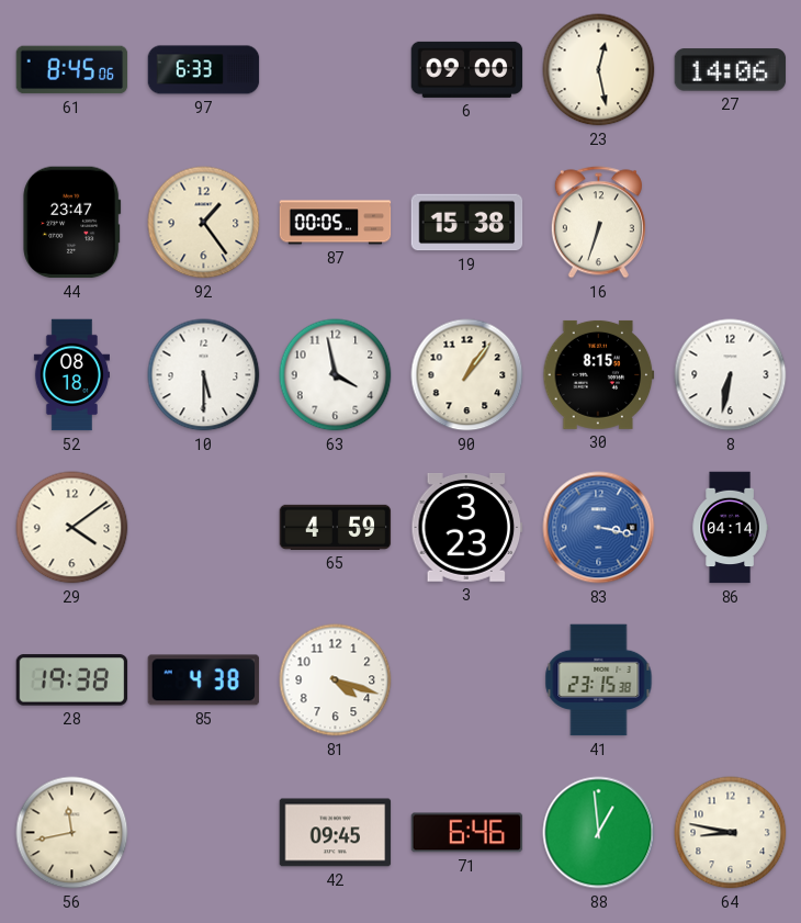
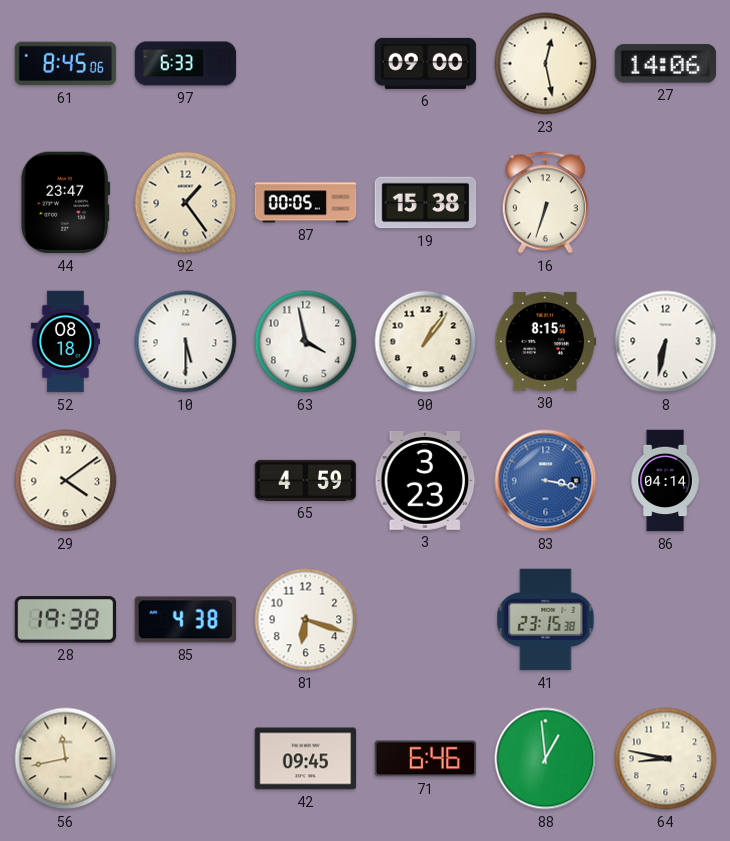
81: 4:18 -> 6:18
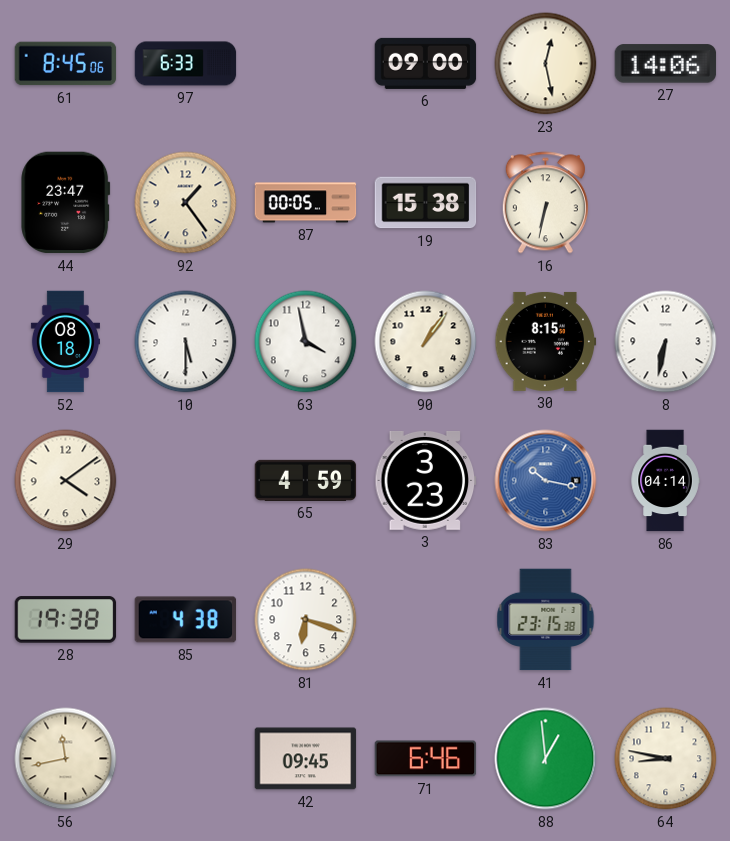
16: 6:33 -> 6:32
83: 3:17 -> 10:17
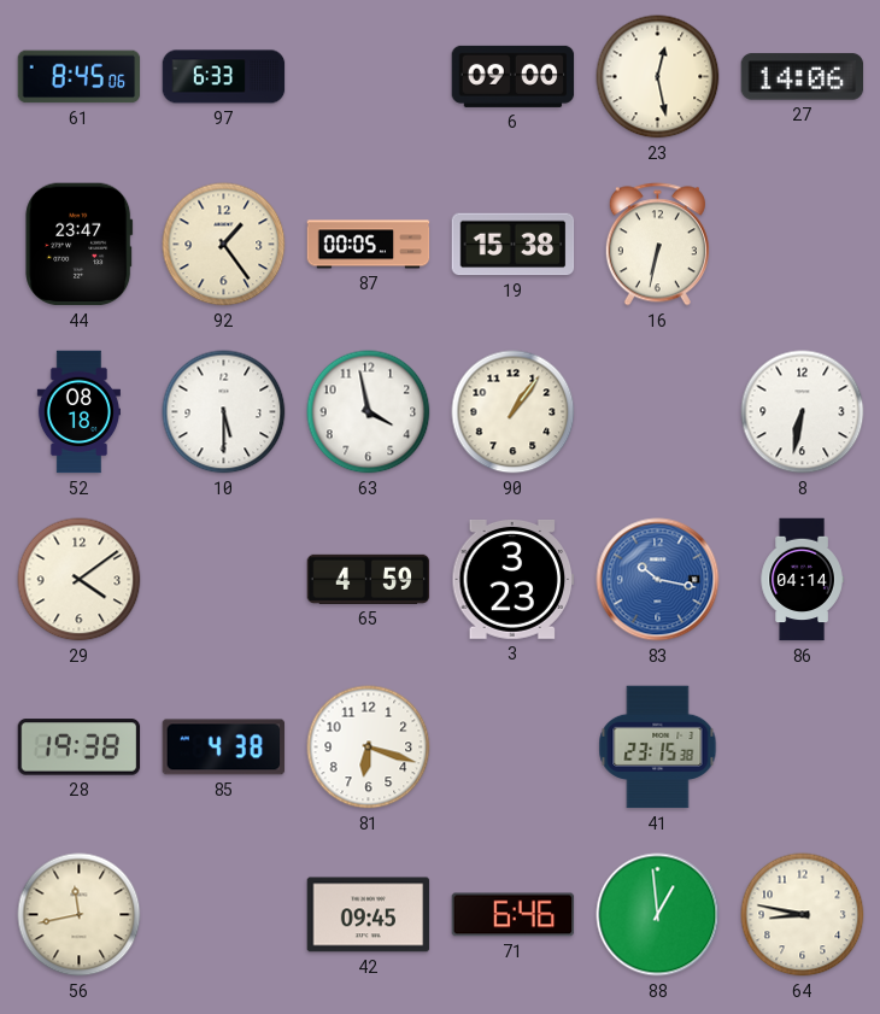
30: 8:15 -> none
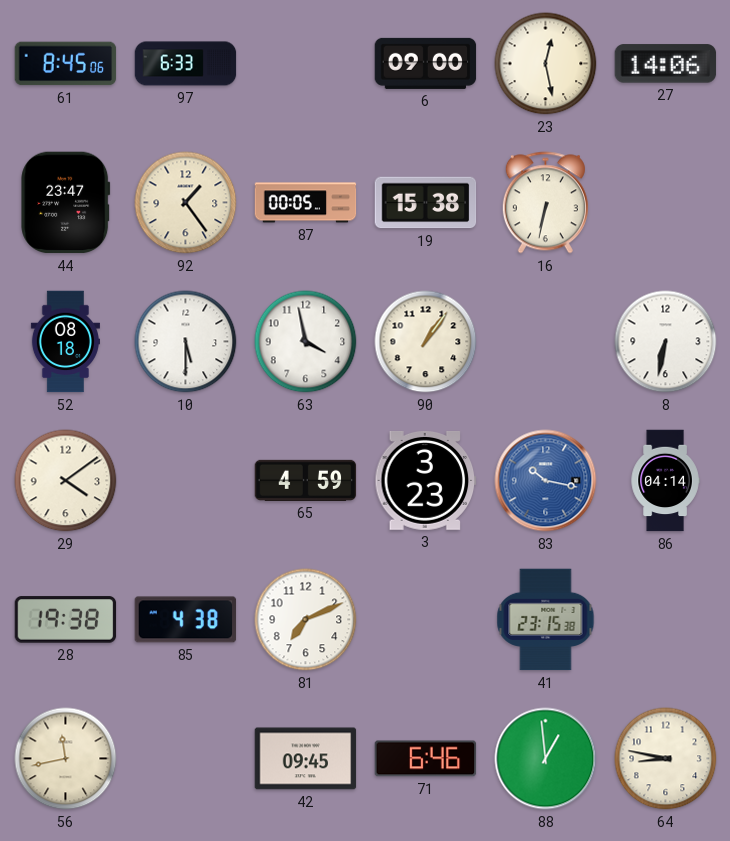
81: 6:18 -> 7:11
